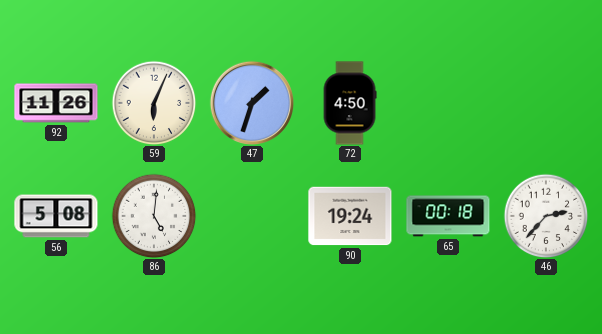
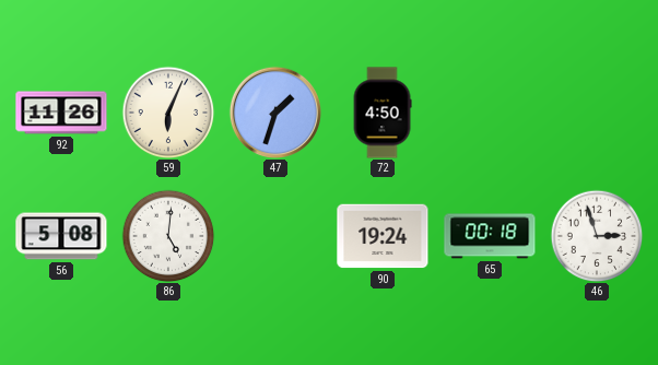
46: 2:37 -> 2:57
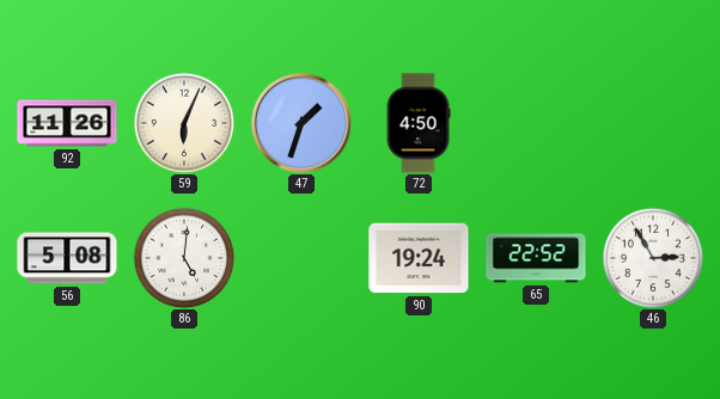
65: 00:18 -> 22:52
46: 2:57 -> 2:55
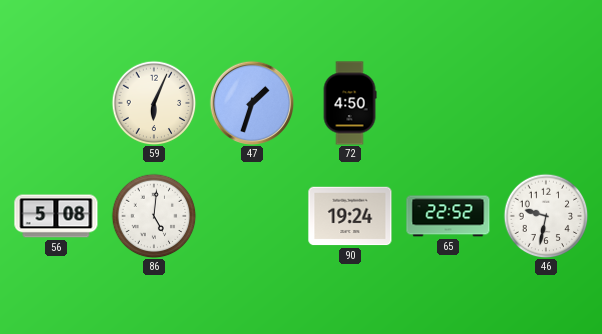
92: 11:26 -> none
46: 2:55 -> 9:32
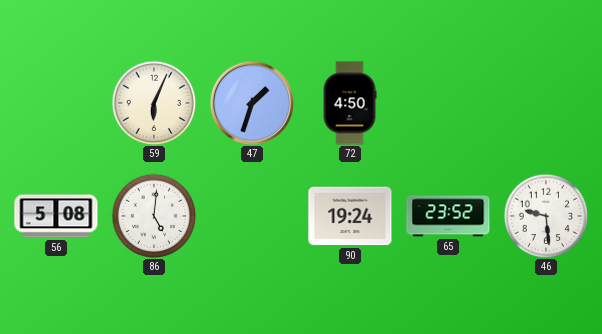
65: 22:52 -> 23:52
46: 9:32 -> 9:29
